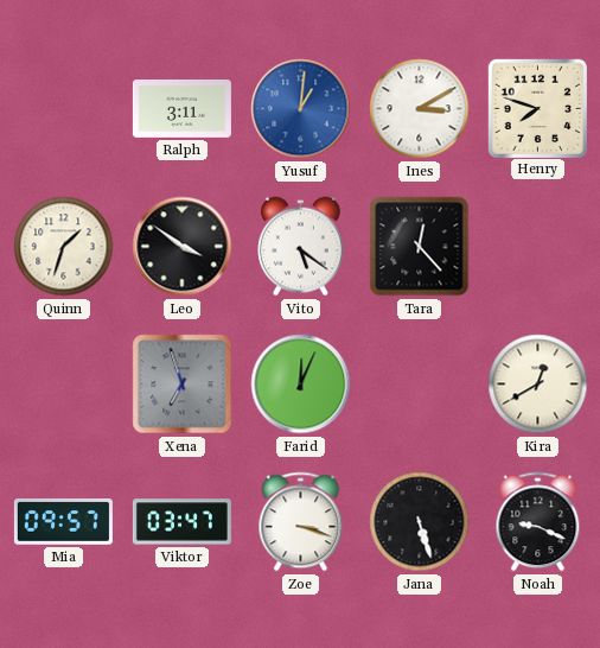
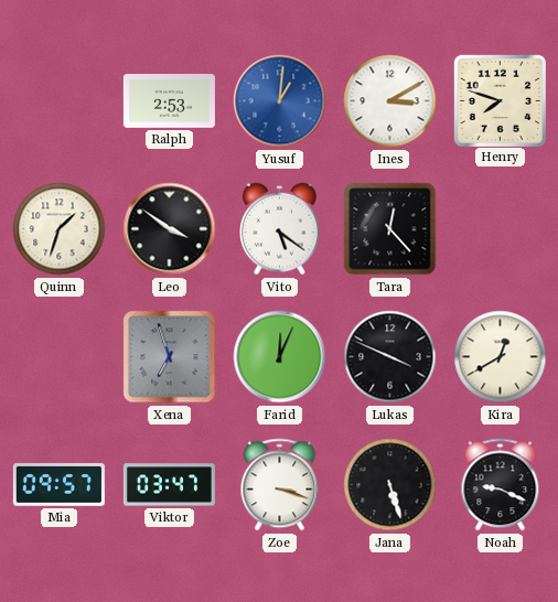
Ralph: 3:11 -> 2:53
Lukas: none -> 3:49
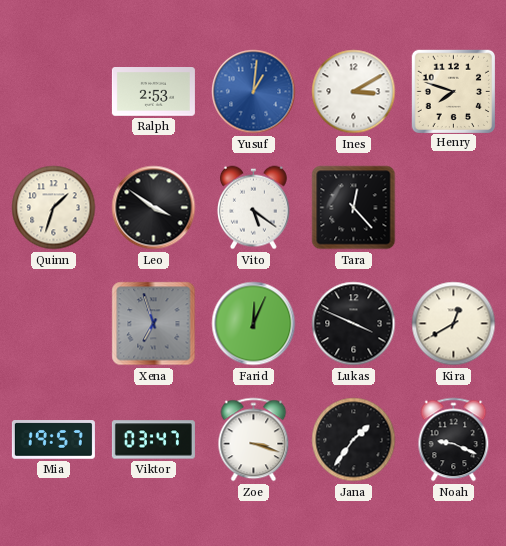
Mia: 09:57 -> 19:57
Jana: 5:27 -> 1:36
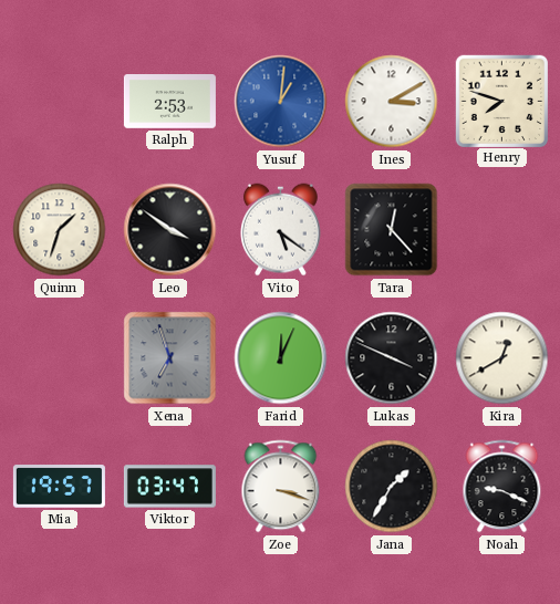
Jana: 1:36 -> 1:35
